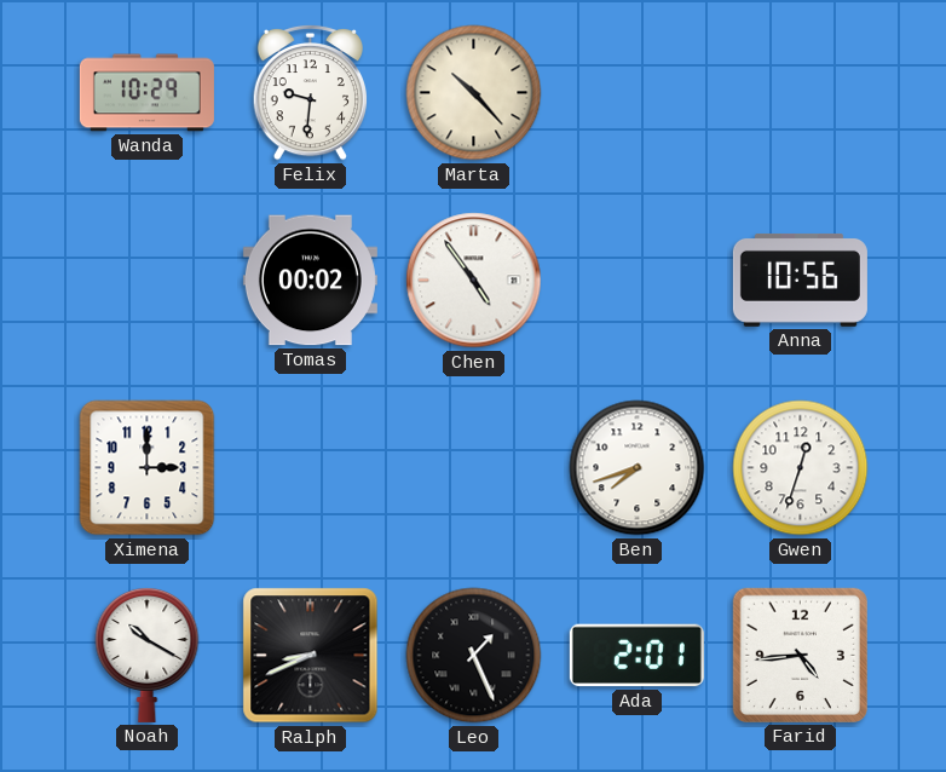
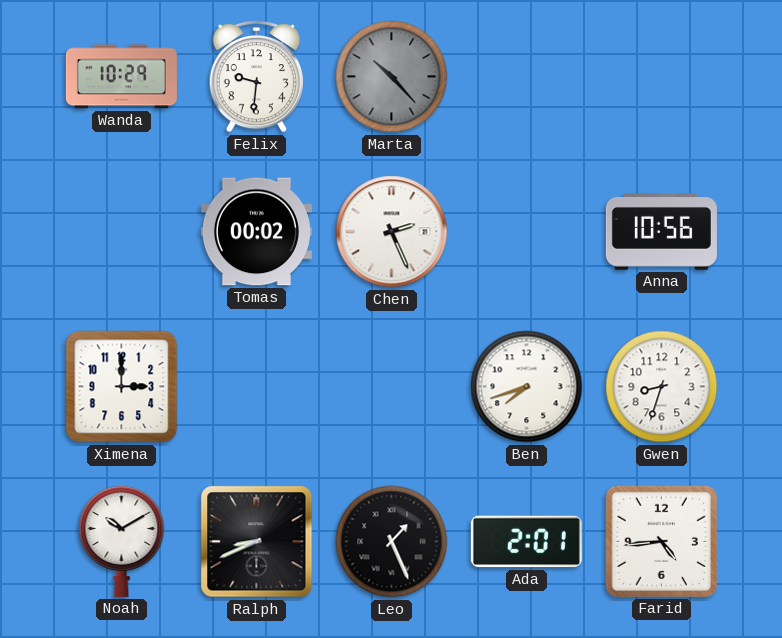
Marta dial: cream -> grey
Chen: 4:54 -> 2:26
Gwen: 12:33 -> 8:33
Noah: 10:20 -> 10:10
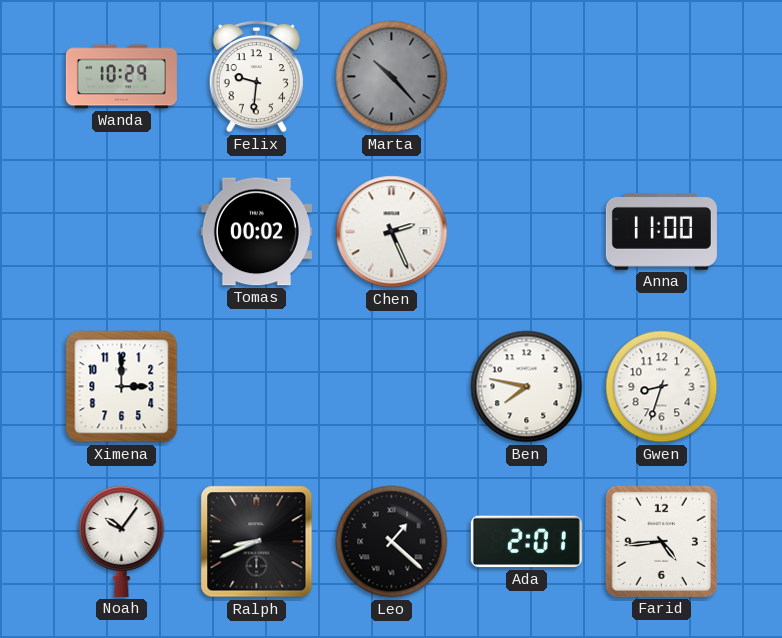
Anna: 10:56 -> 11:00
Ben: 7:42 -> 7:47
Noah: 10:10 -> 10:06
Leo: 1:26 -> 1:22
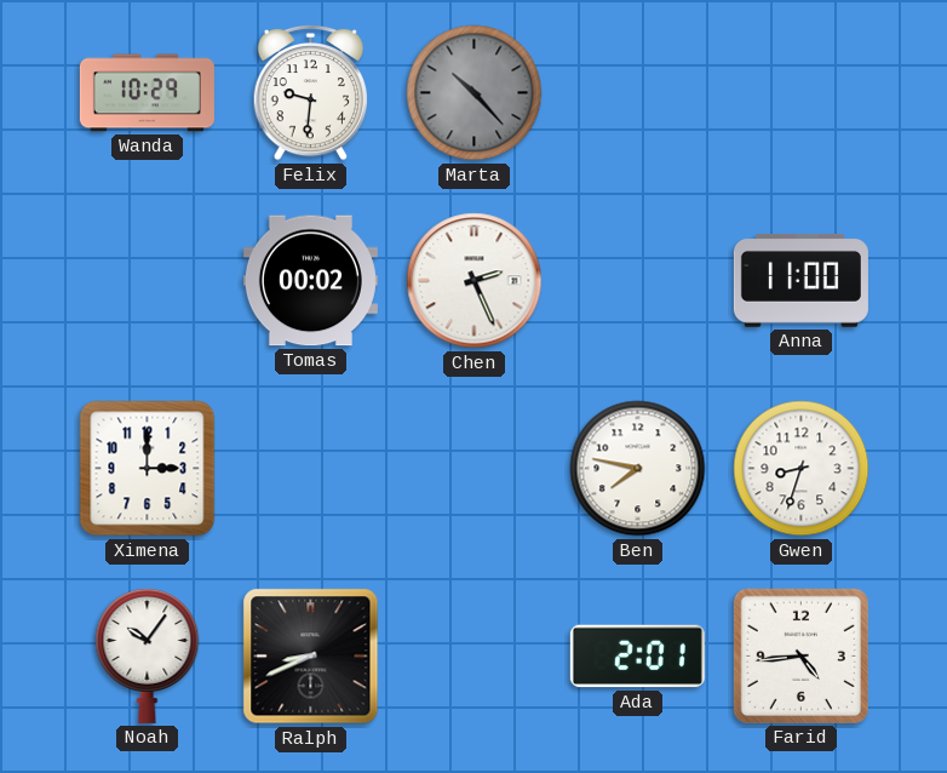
Leo: 1:22 -> none
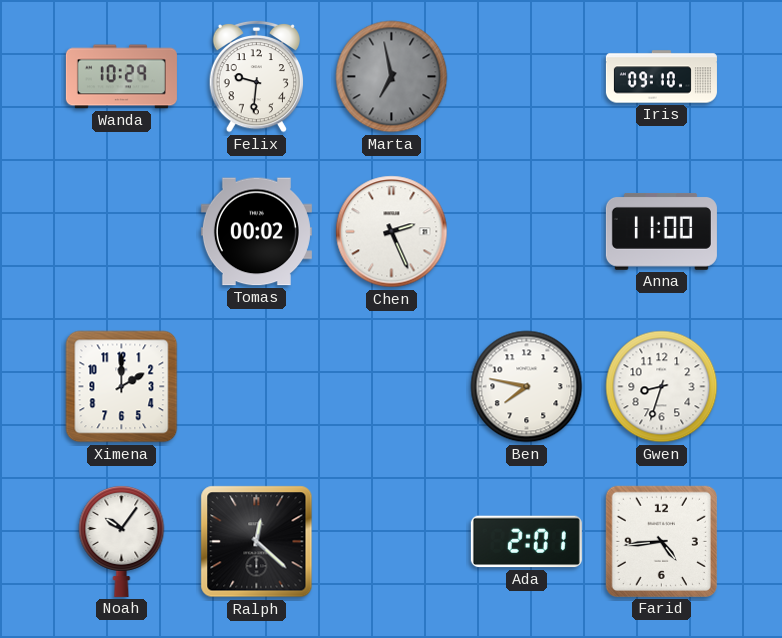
Marta: 10:23 -> 6:58
Iris: none -> 09:10
Ximena: 3:00 -> 2:00
Ralph: 8:41 -> 12:22
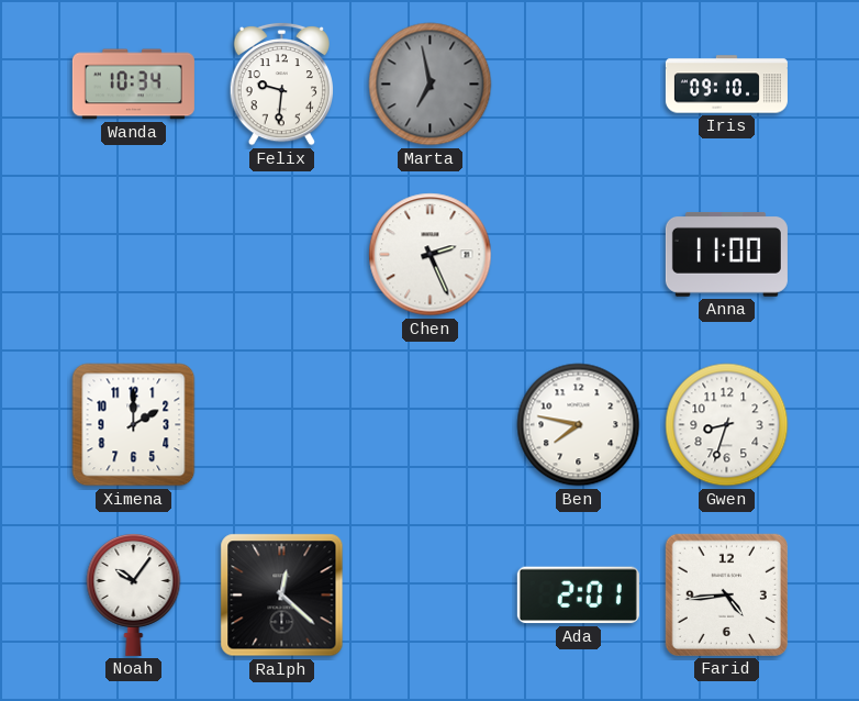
Wanda: 10:29 -> 10:34
Tomas: 00:02 -> none
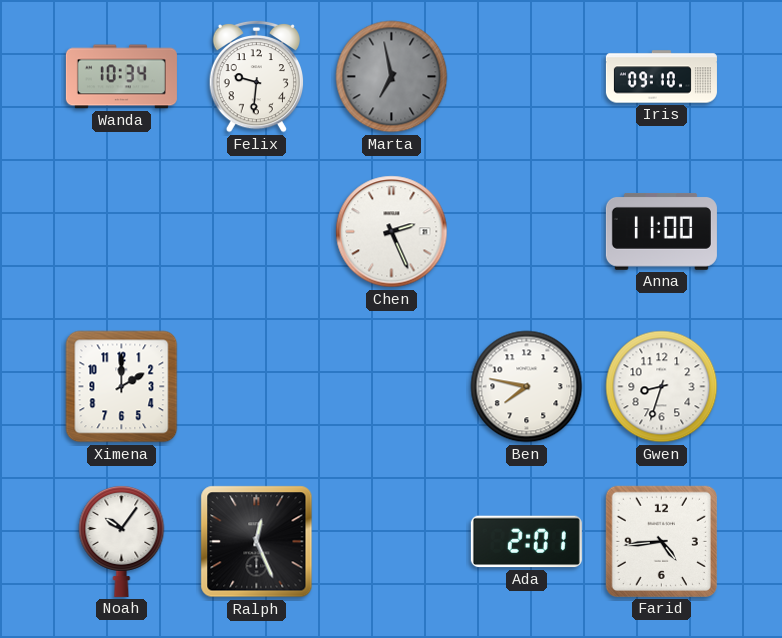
Ralph: 12:22 -> 12:26
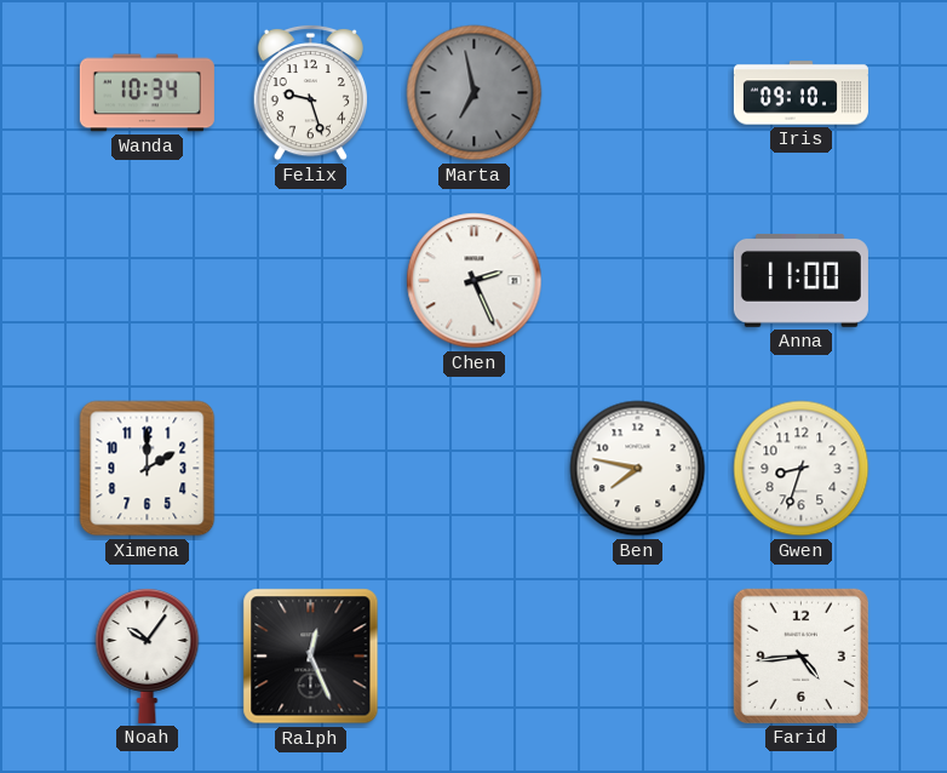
Felix: 9:31 -> 9:27
Ada: 2:01 -> none
